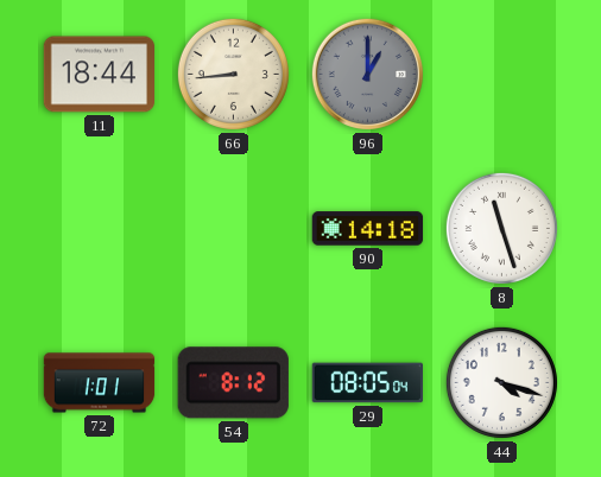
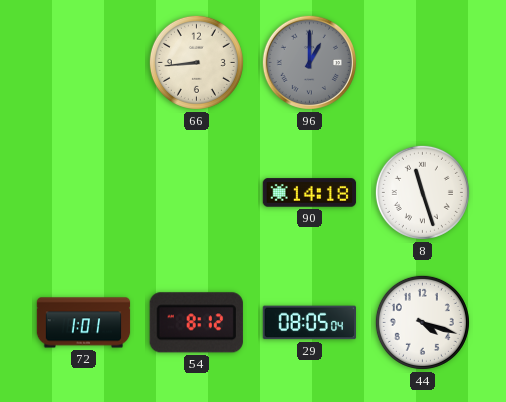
11: 18:44 -> none
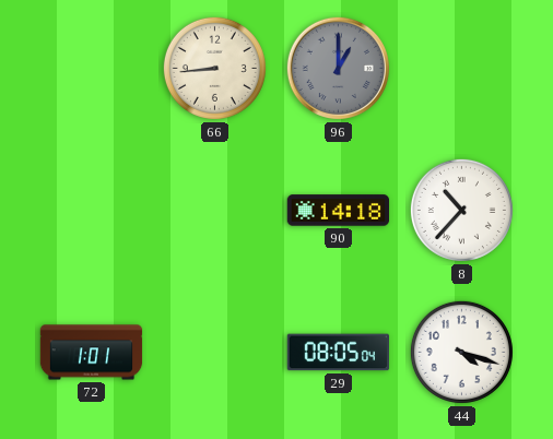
8: 11:27 -> 10:37
54: 8:12 -> none
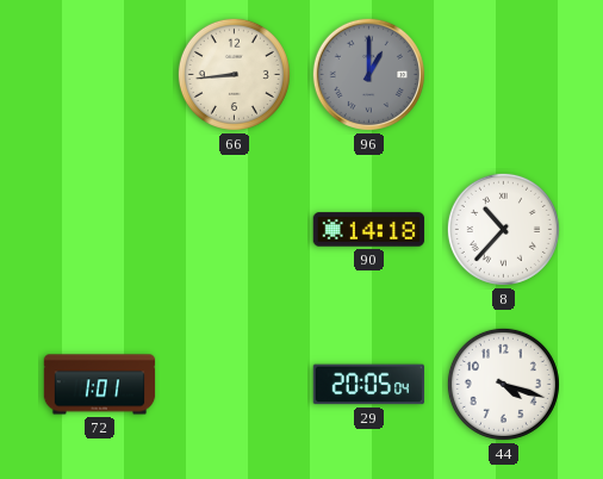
29: 08:05 -> 20:05
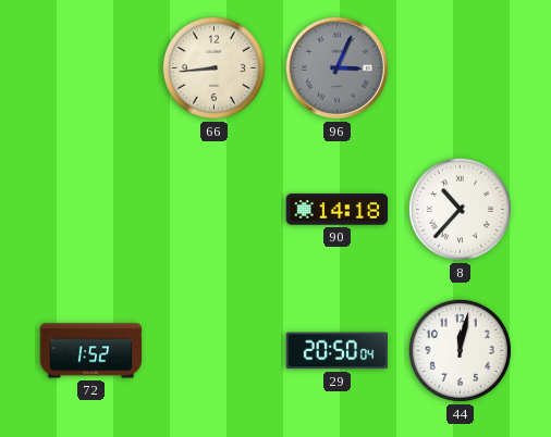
96: 1:00 -> 3:04
72: 1:01 -> 1:52
29: 20:05 -> 20:50
44: 4:18 -> 12:02
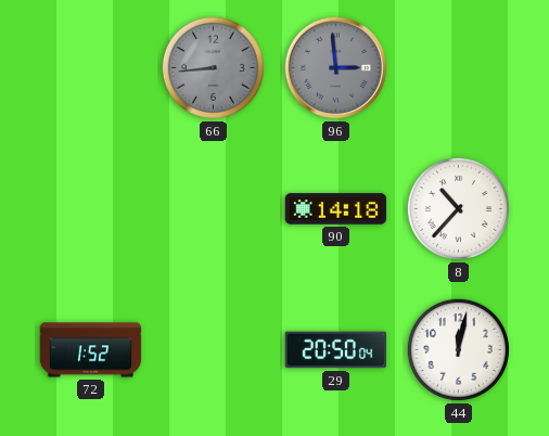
66 dial: cream -> grey
96: 3:04 -> 2:59
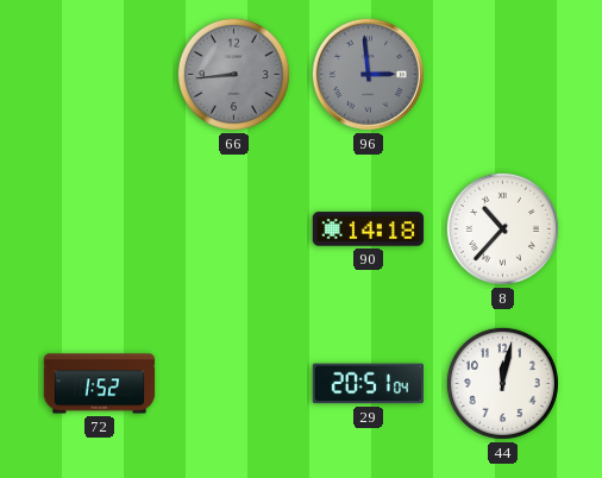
29: 20:50 -> 20:51
